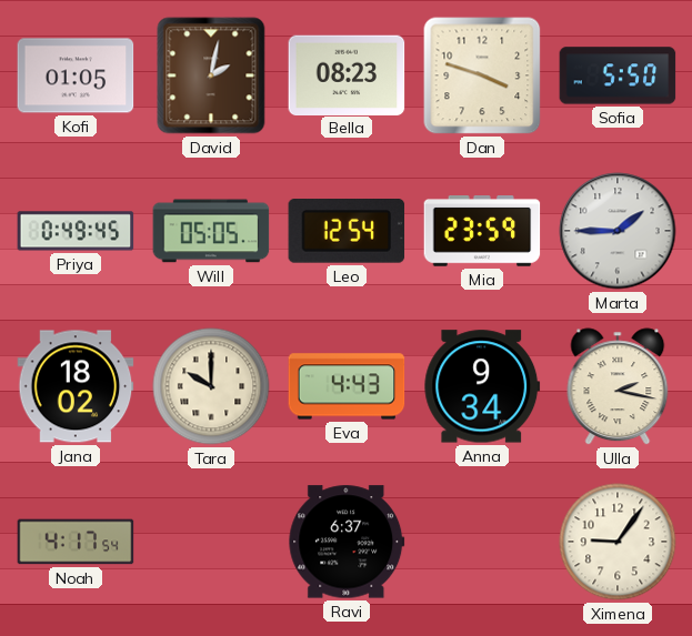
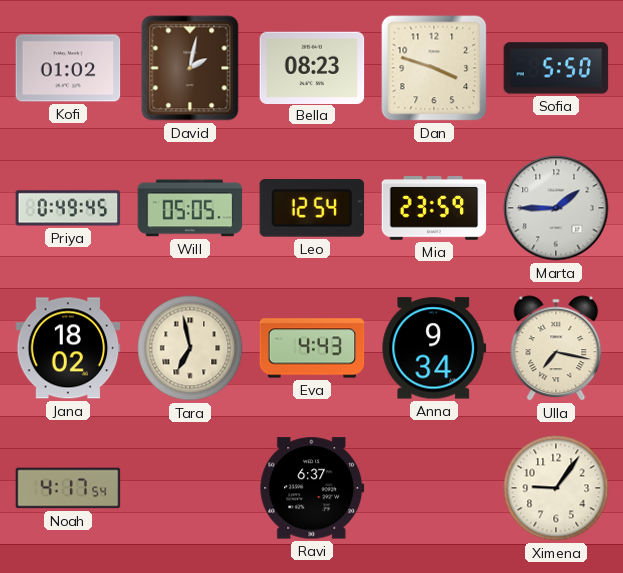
Kofi: 01:05 -> 01:02
Tara: 10:00 -> 6:58
Ulla: 2:17 -> 7:17
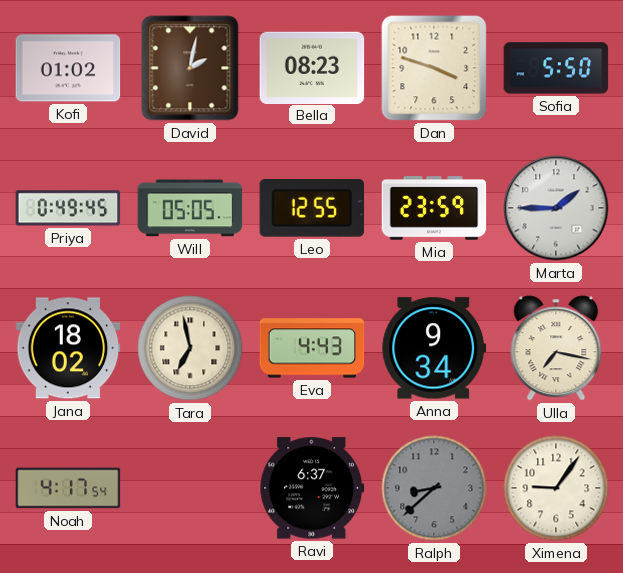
Leo: 12:54 -> 12:55
Ralph: none -> 8:38
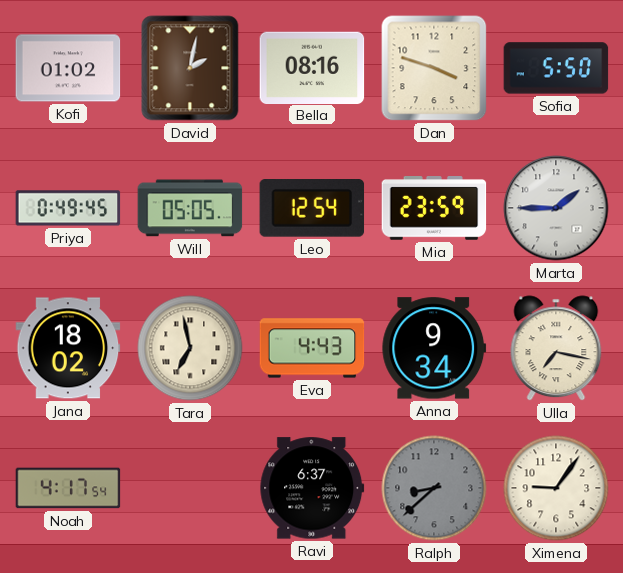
Bella: 08:23 -> 08:16
Leo: 12:55 -> 12:54
